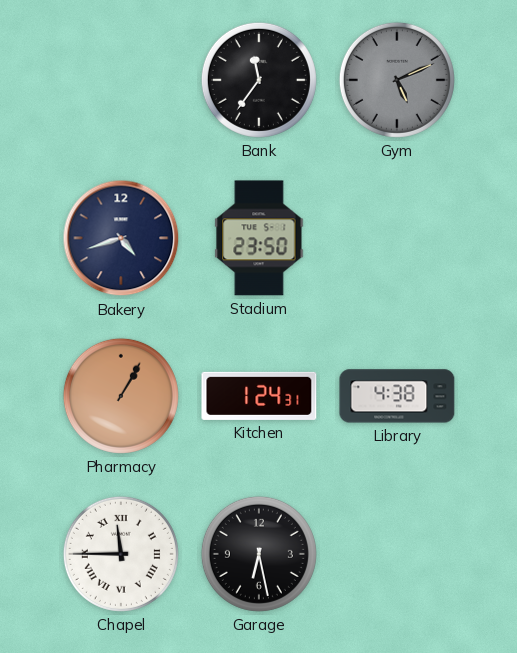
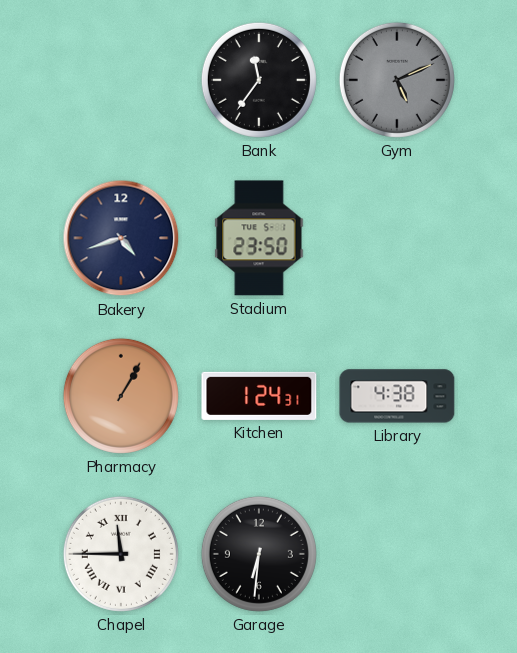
Garage: 6:28 -> 6:31
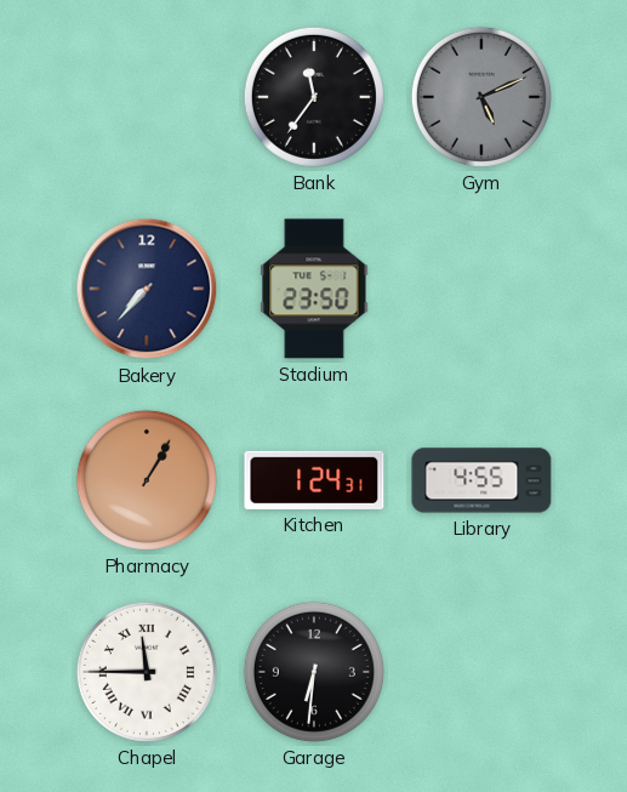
Bakery: 4:42 -> 7:37
Library: 4:38 -> 4:55
